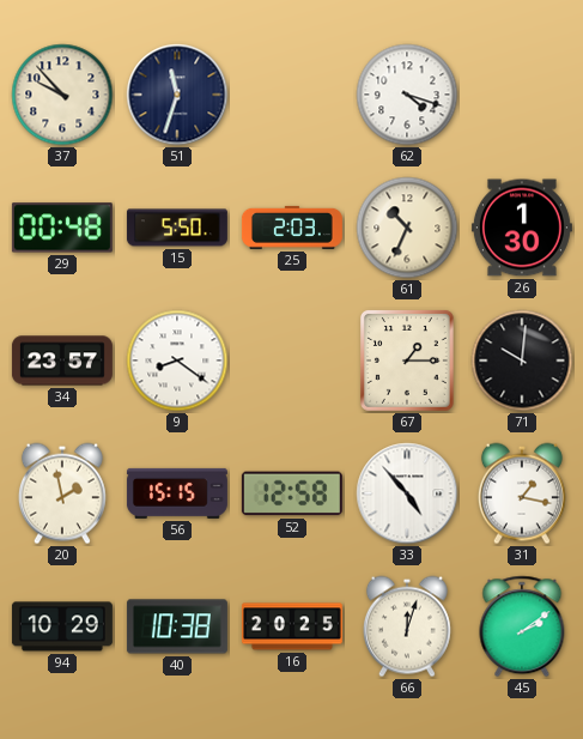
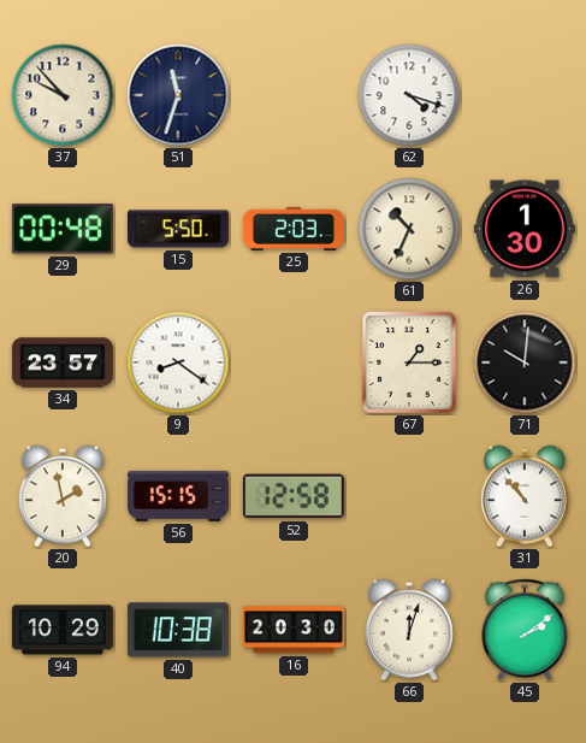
33: 4:53 -> none
31: 1:17 -> 10:53
16: 20:25 -> 20:30
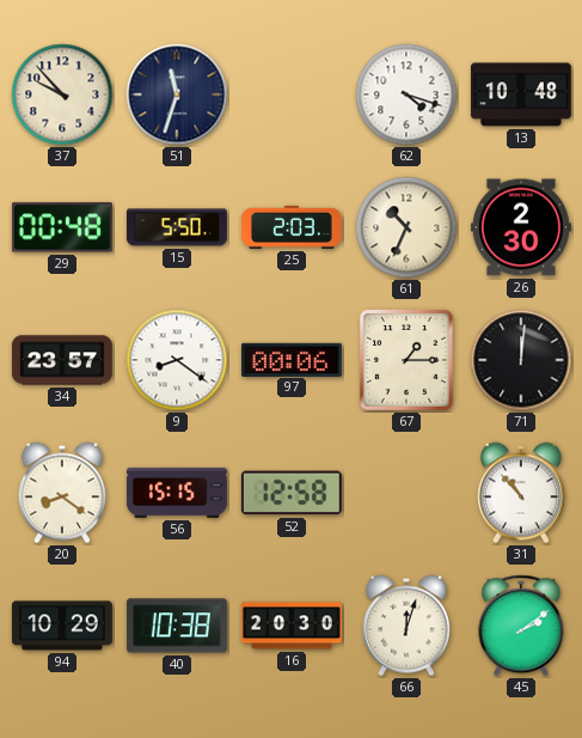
13: none -> 10:48
26: 1:30 -> 2:30
97: none -> 00:06
71: 10:01 -> 12:01
20: 1:58 -> 8:21
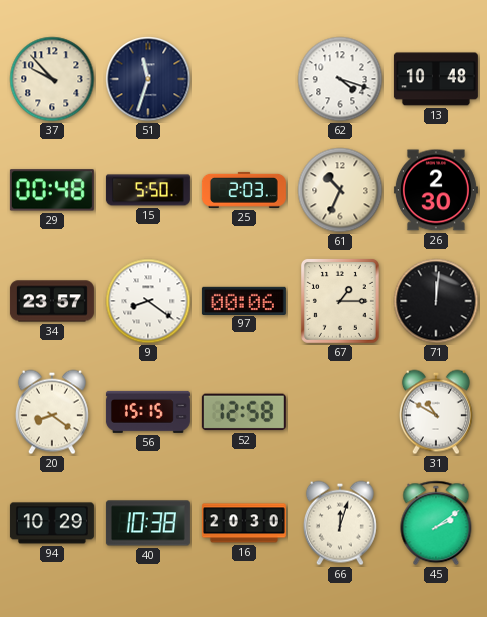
31: 10:53 -> 10:50
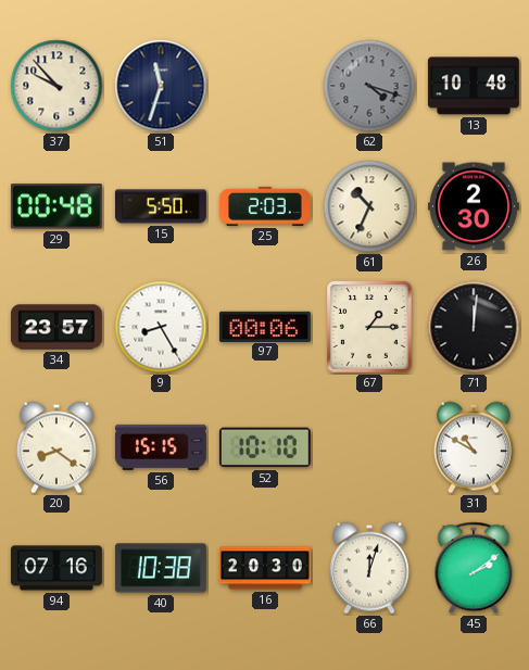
62 dial: white -> grey
9: 8:21 -> 8:25
52: 12:58 -> 10:10
94: 10:29 -> 07:16
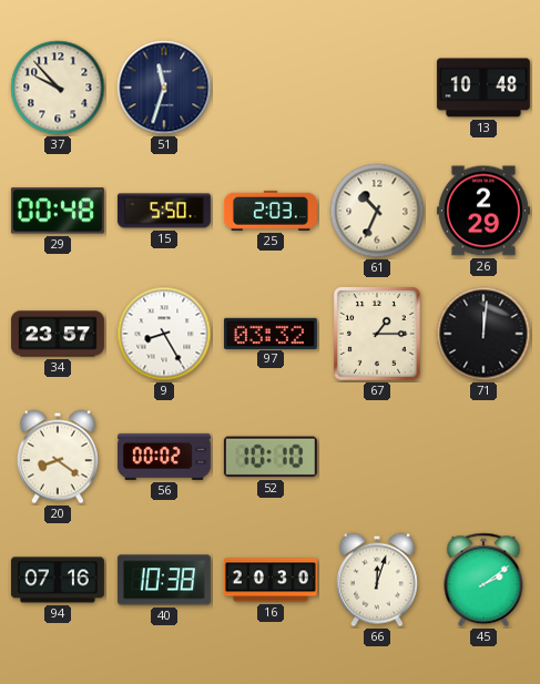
62: 4:18 -> none
26: 2:30 -> 2:29
97: 00:06 -> 03:32
56: 15:15 -> 00:02
31: 10:50 -> none
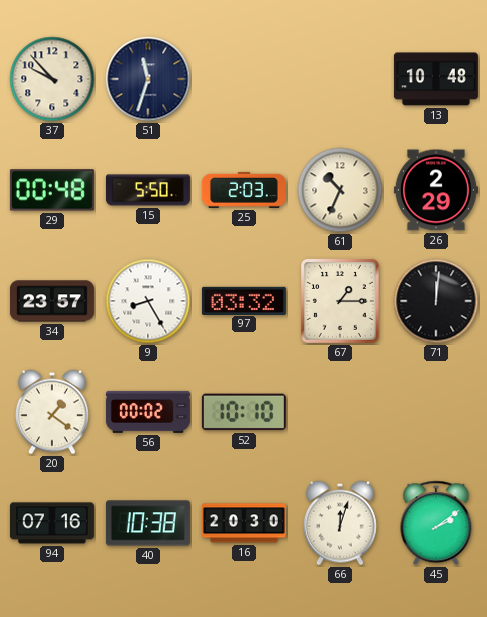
20: 8:21 -> 1:21
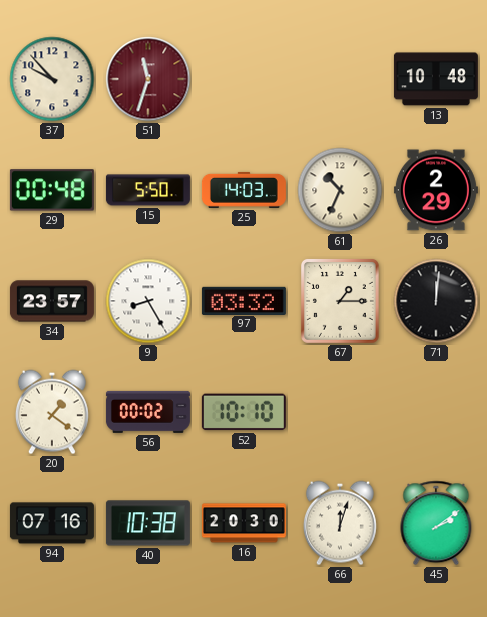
51 dial: navy -> burgundy
25: 2:03 -> 14:03
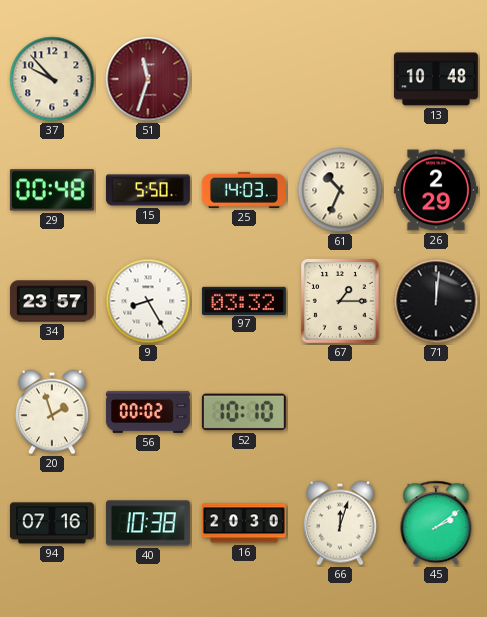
20: 1:21 -> 1:57
